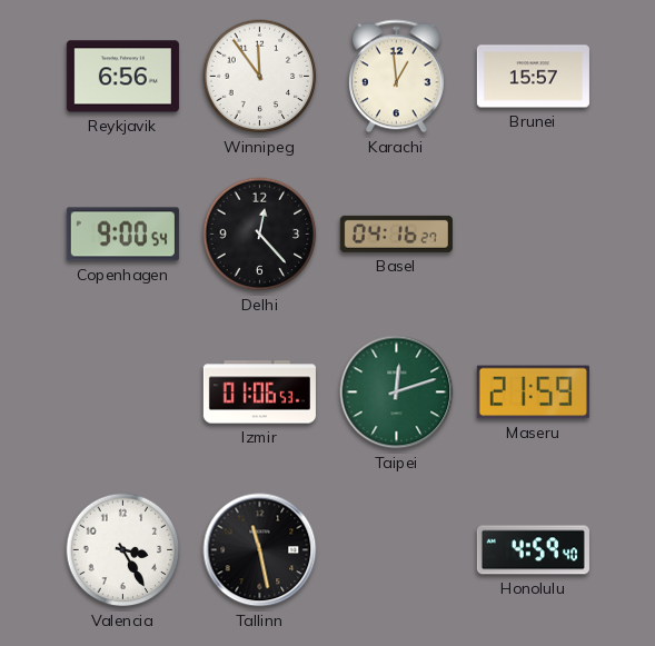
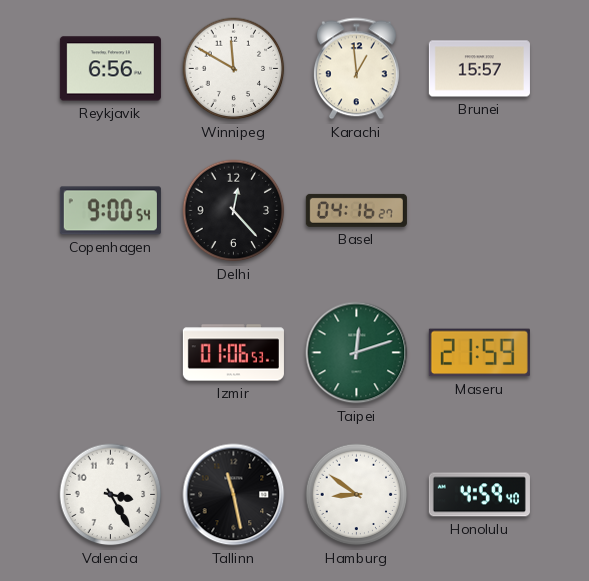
Winnipeg: 11:54 -> 11:50
Hamburg: none -> 8:51
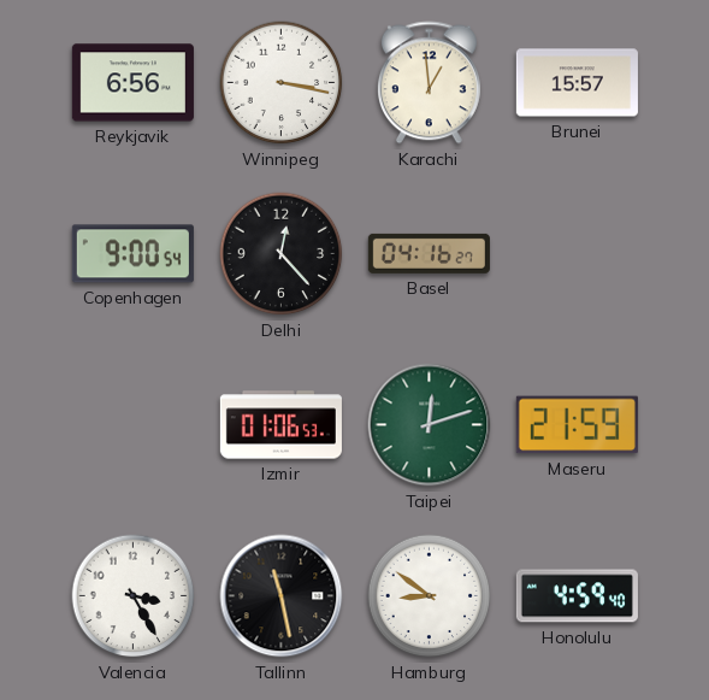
Winnipeg: 11:50 -> 3:17
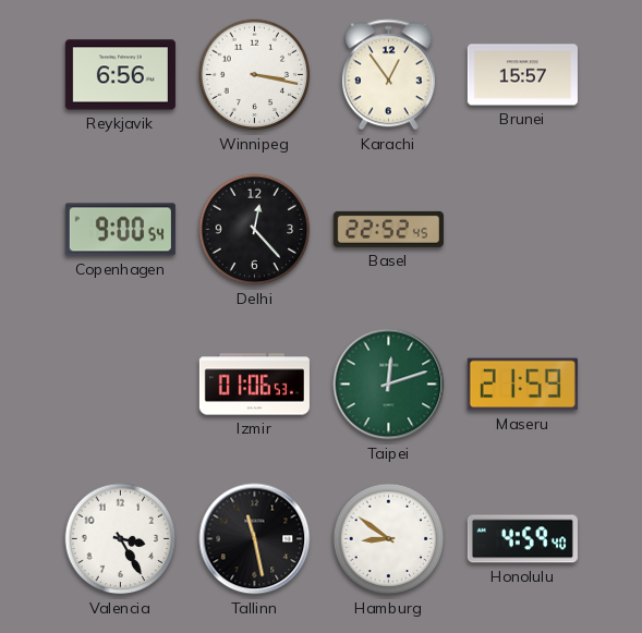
Karachi: 12:59 -> 12:54
Basel: 04:16 -> 22:52
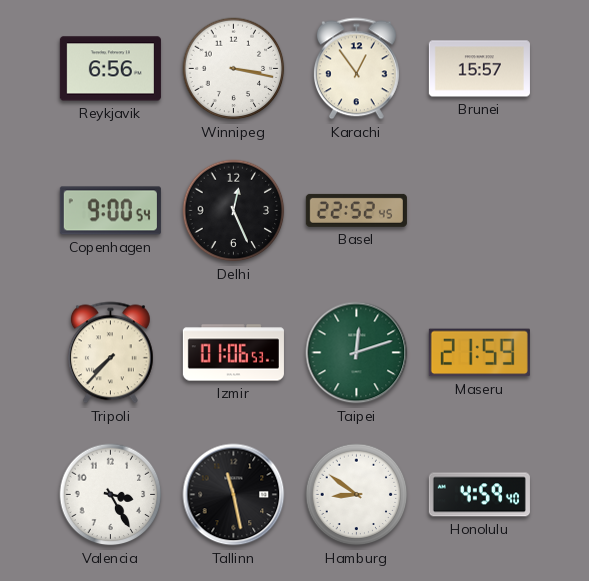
Delhi: 12:23 -> 12:26
Tripoli: none -> 7:37
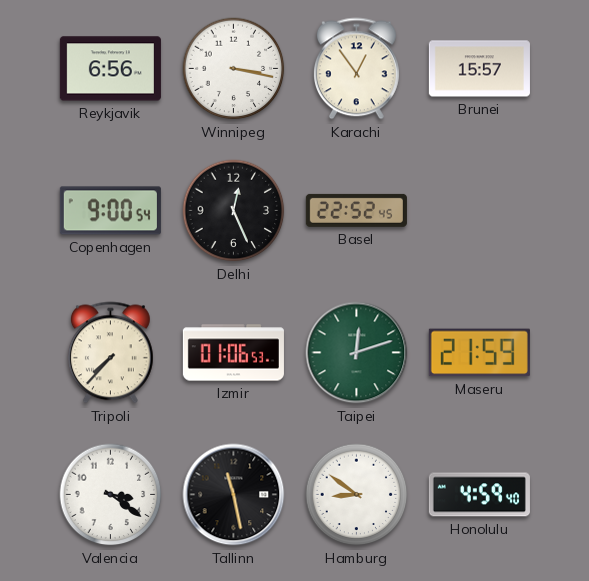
Valencia: 3:25 -> 3:21
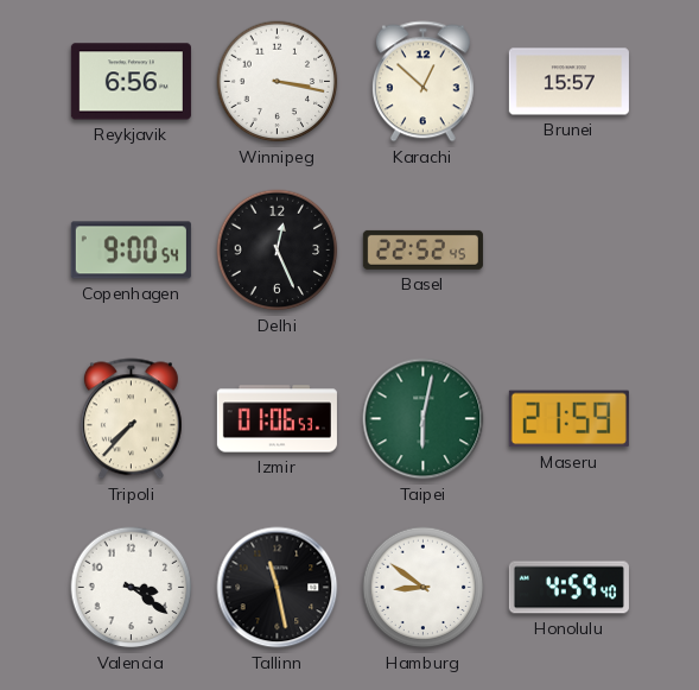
Karachi: 12:54 -> 12:52
Taipei: 12:12 -> 6:02
